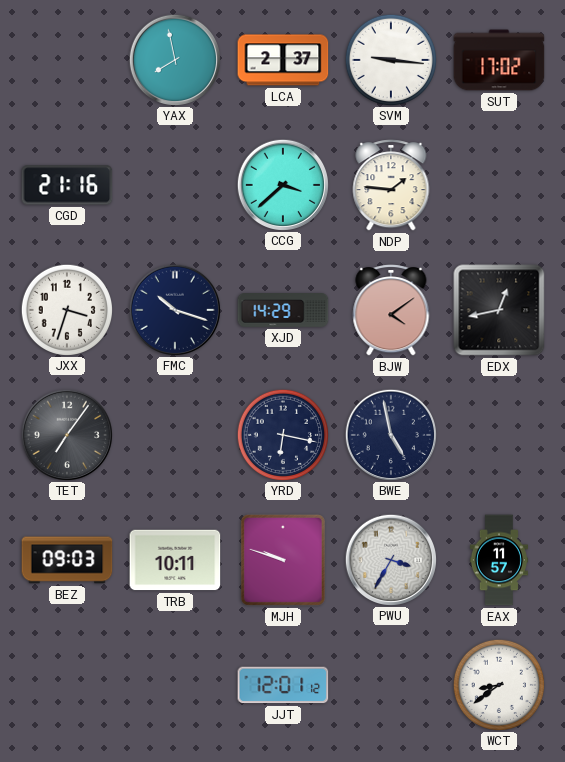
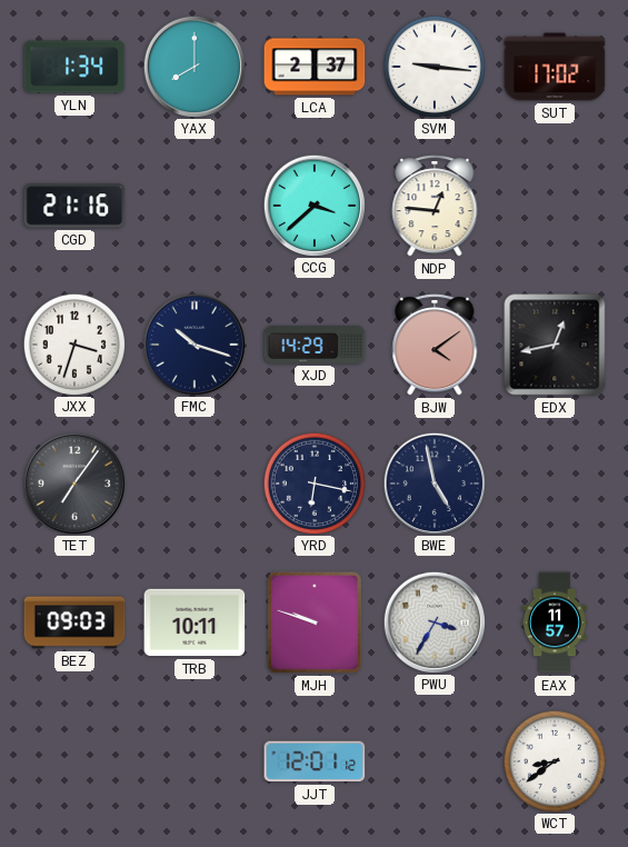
YLN: none -> 1:34
YAX: 7:58 -> 8:00
NDP: 1:46 -> 12:46
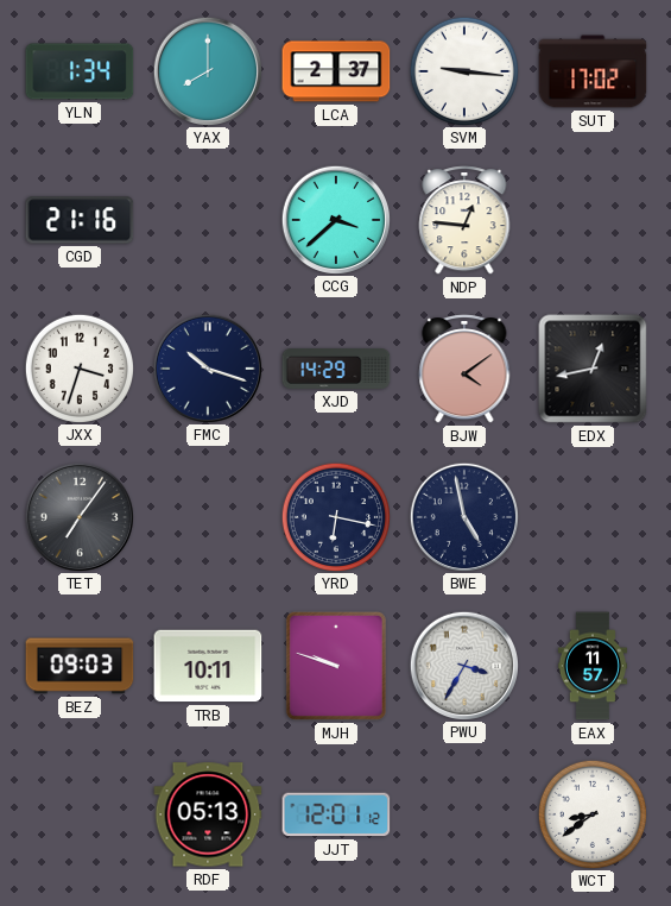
RDF: none -> 05:13
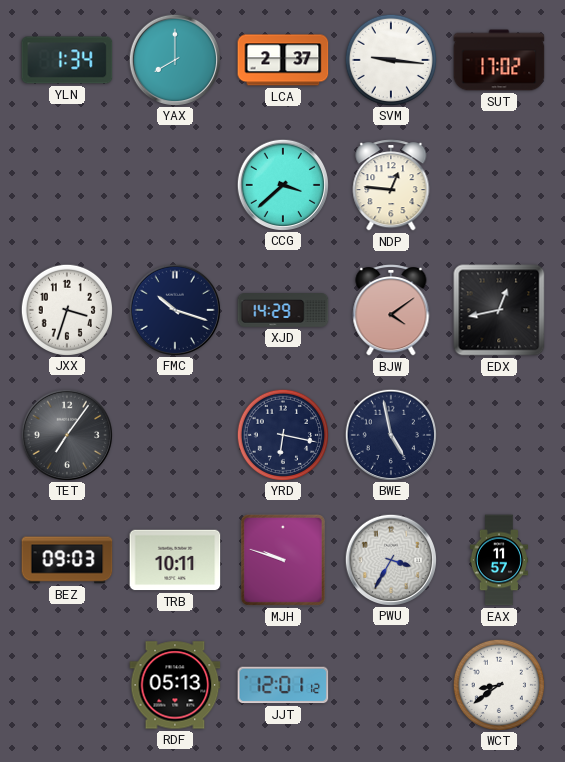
CGD: 21:16 -> none
